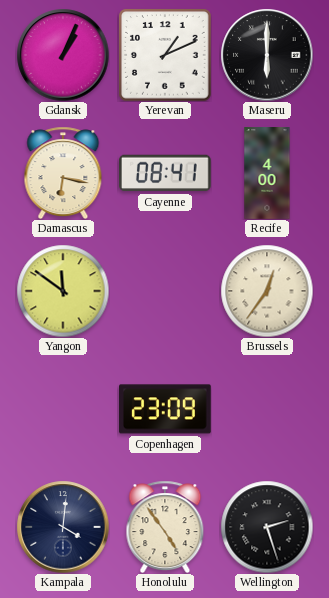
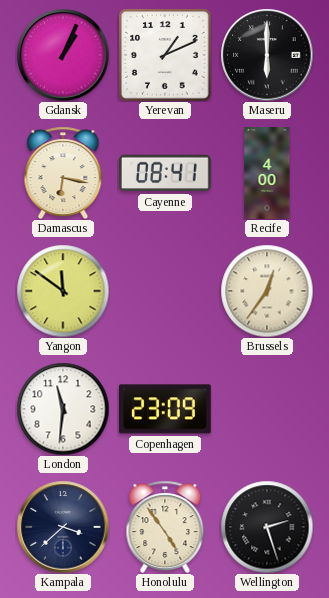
London: none -> 11:31
Kampala: 4:01 -> 3:38
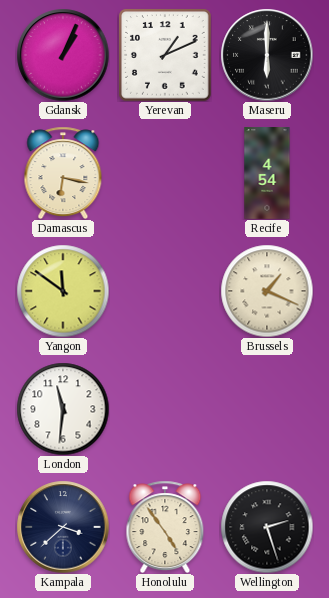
Cayenne: 08:41 -> none
Recife: 4:00 -> 4:54
Brussels: 12:36 -> 1:19
Copenhagen: 23:09 -> none
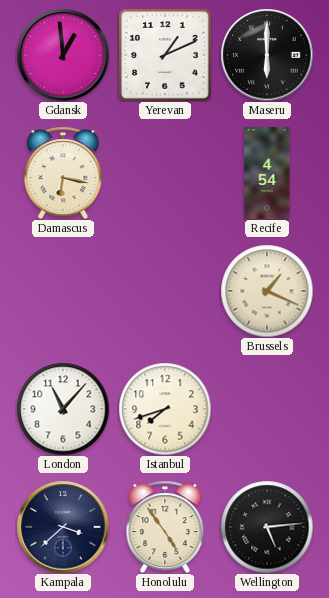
Gdansk: 1:04 -> 12:59
Yangon: 11:51 -> none
London: 11:31 -> 11:07
Istanbul: none -> 7:42
Wellington: 2:27 -> 5:14
